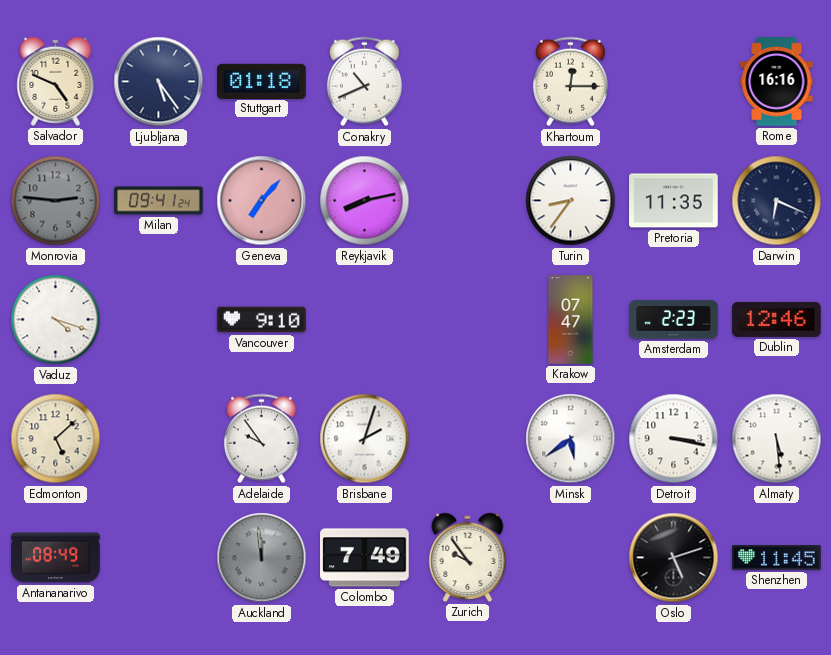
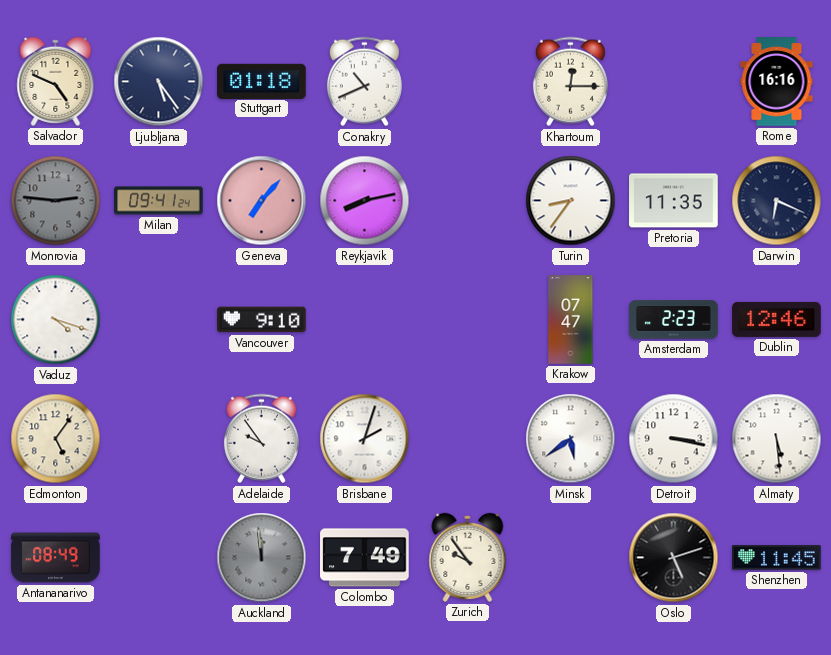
Edmonton: 5:08 -> 5:06
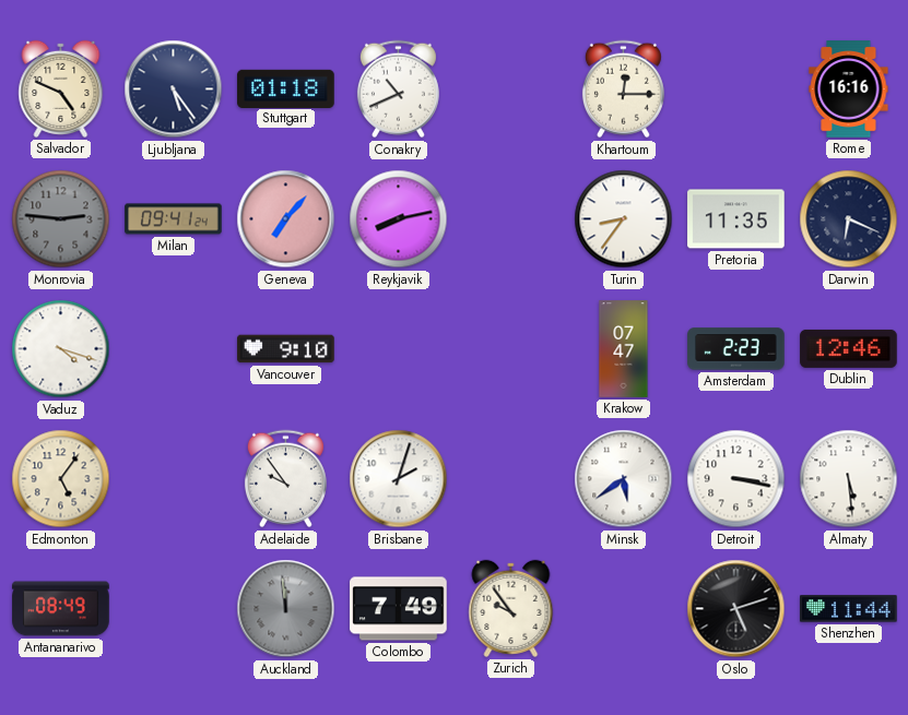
Shenzhen: 11:45 -> 11:44
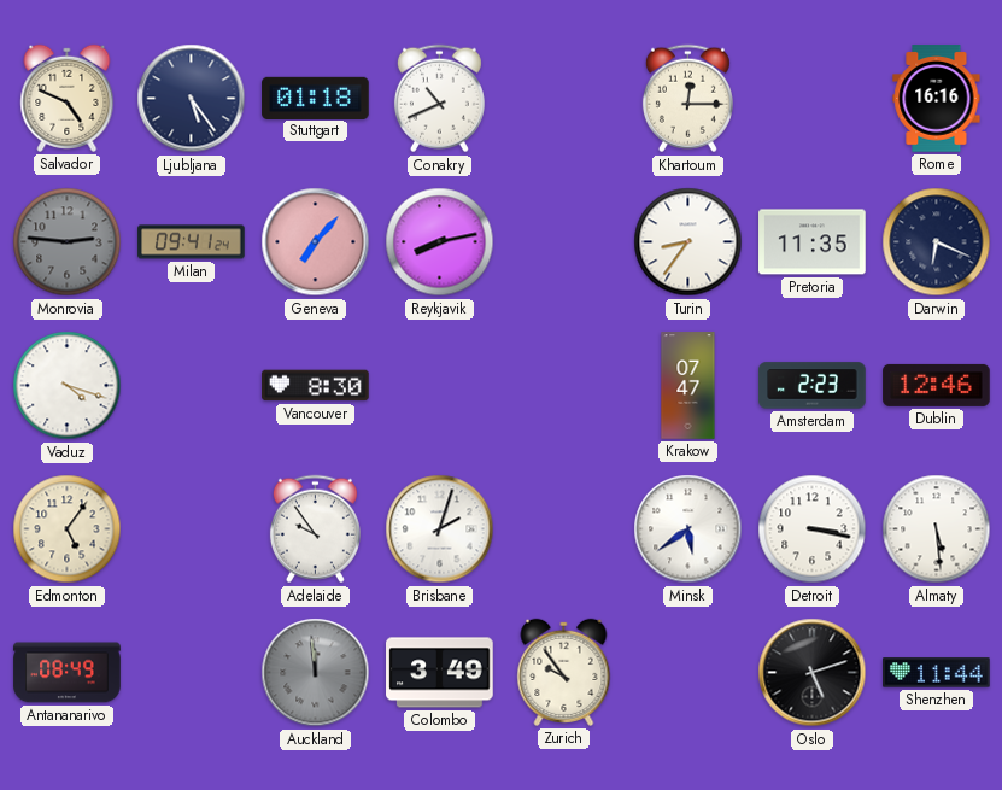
Vancouver: 9:10 -> 8:30
Colombo: 7:49 -> 3:49
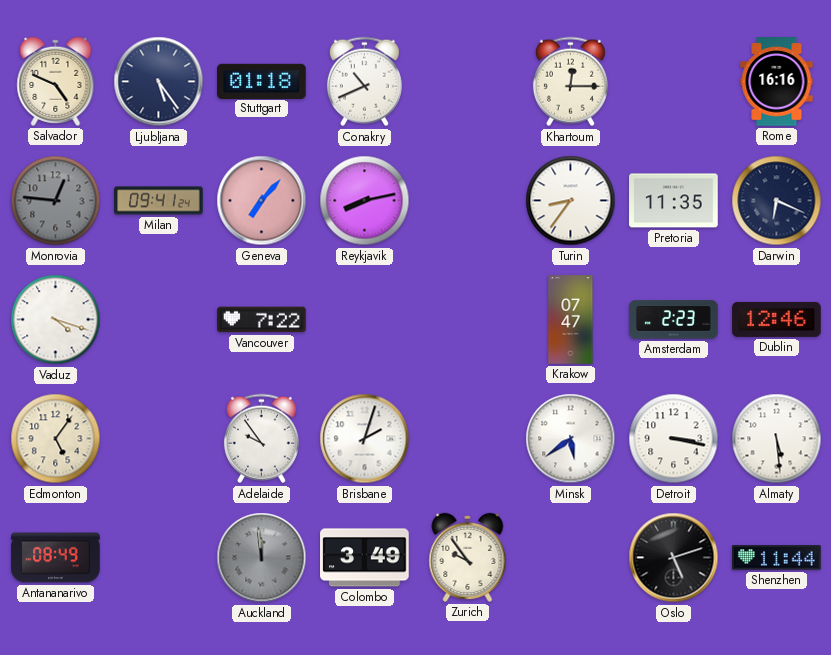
Monrovia: 2:46 -> 12:46
Vancouver: 8:30 -> 7:22
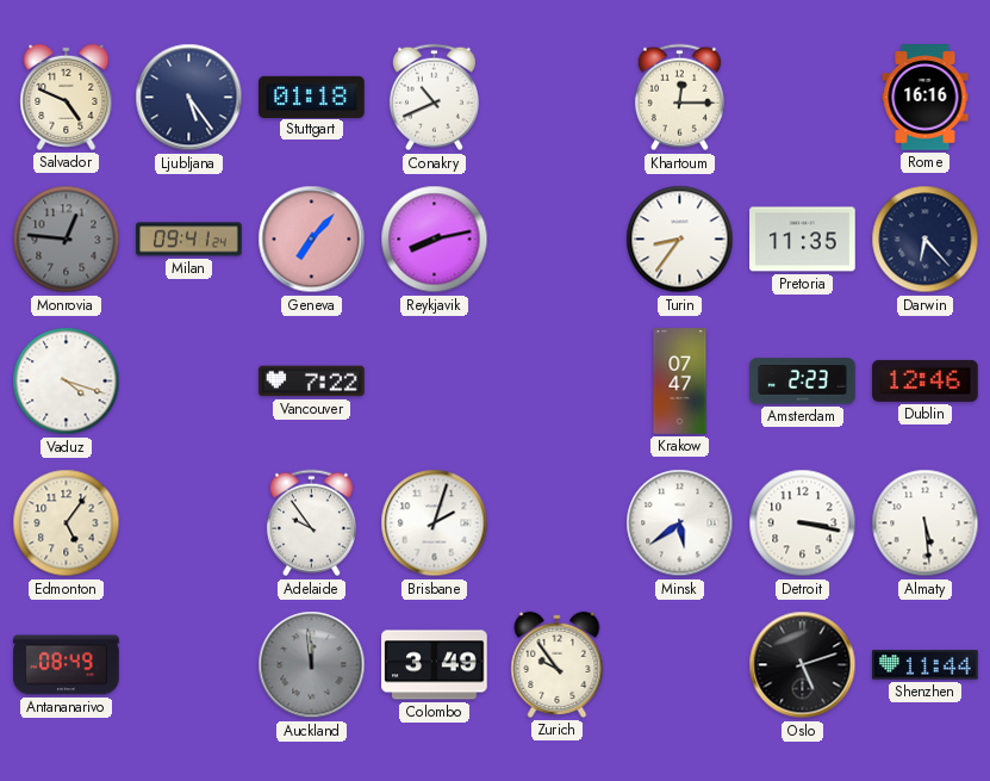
Darwin: 6:19 -> 6:23
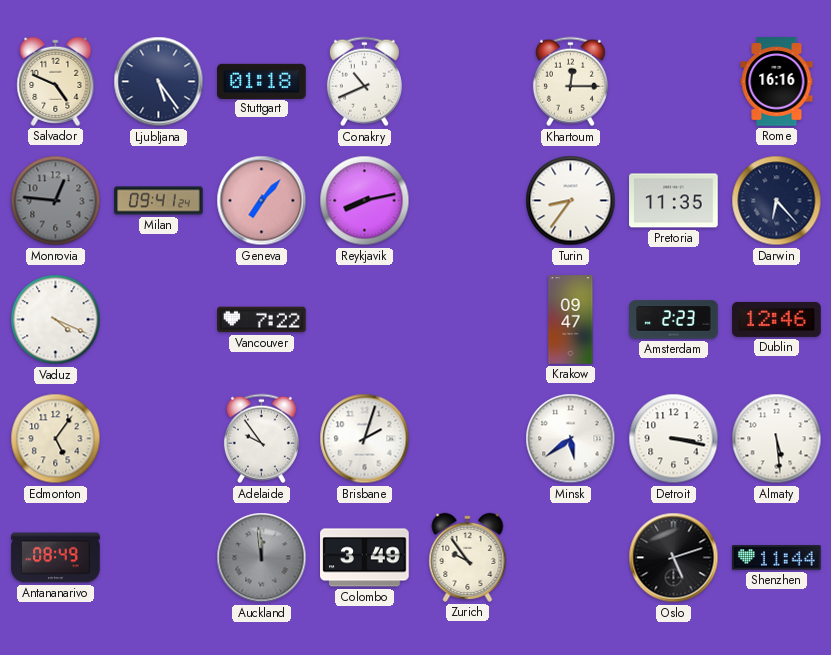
Vaduz: 4:18 -> 4:19
Krakow: 07:47 -> 09:47
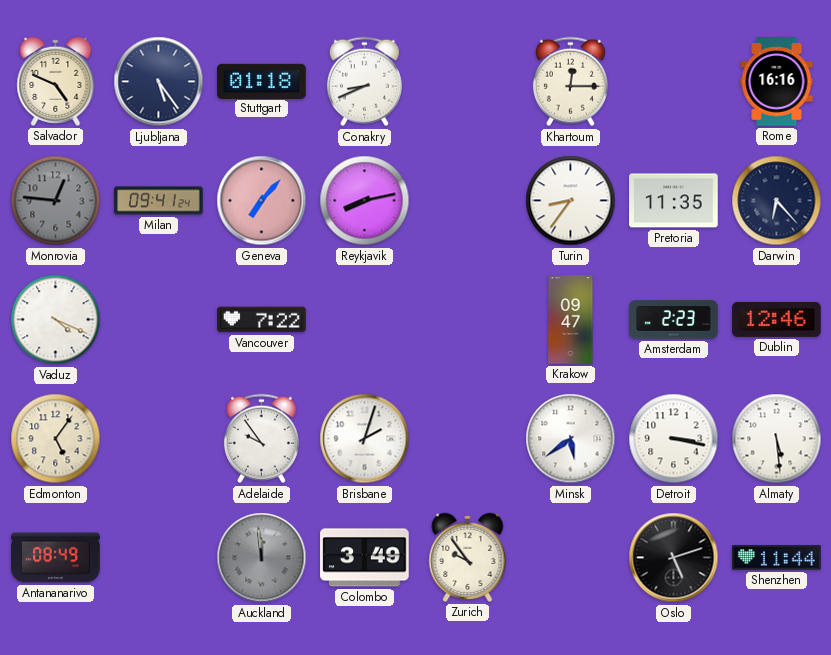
Conakry: 10:41 -> 8:41
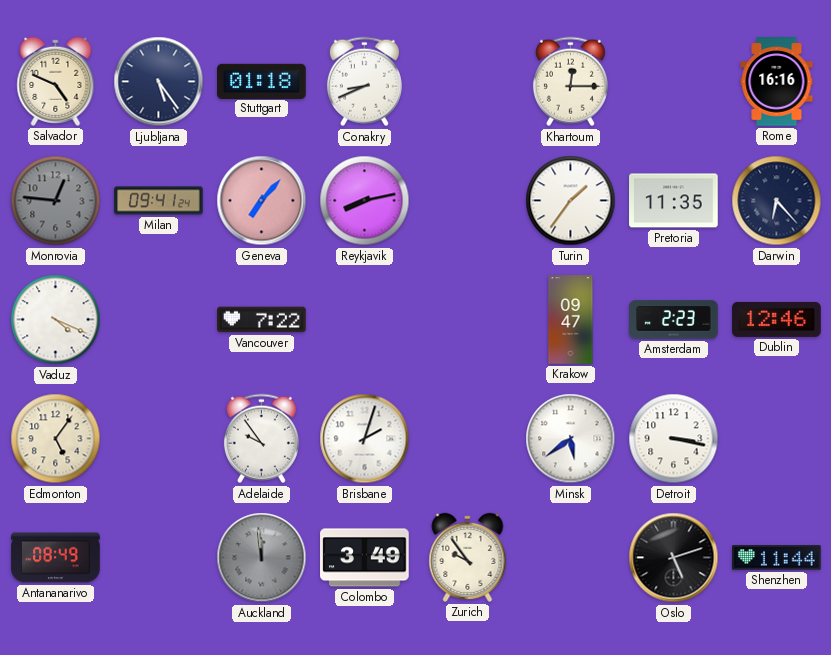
Turin: 8:36 -> 1:36
Almaty: 5:29 -> none
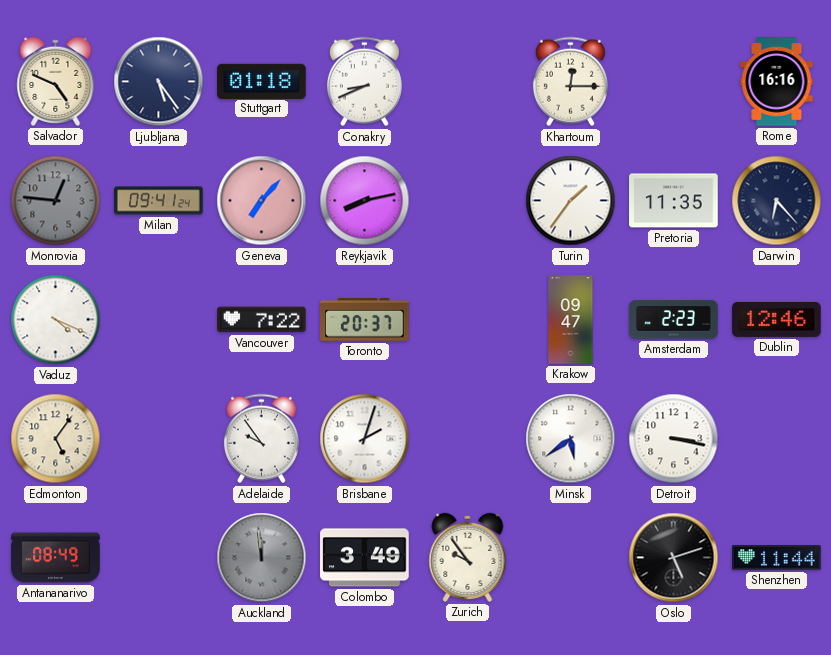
Toronto: none -> 20:37
